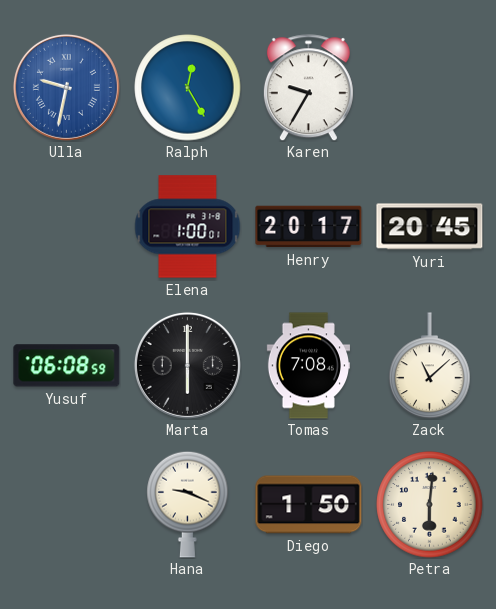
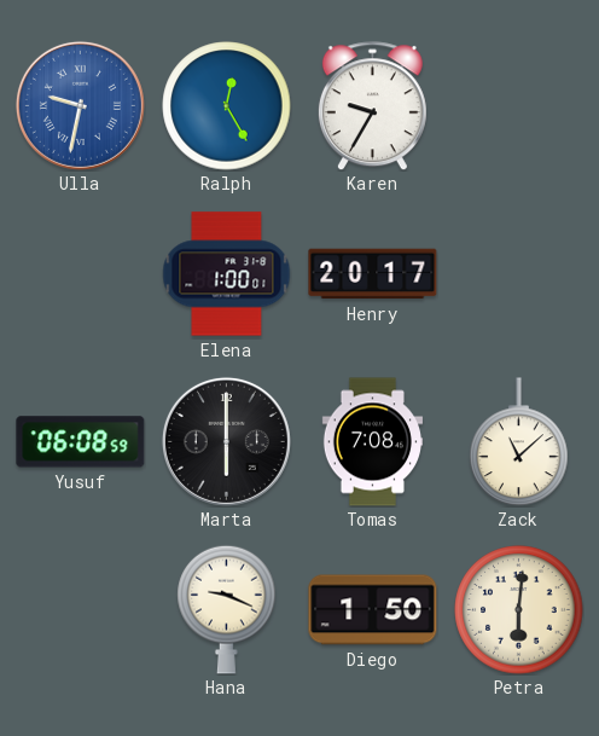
Yuri: 20:45 -> none
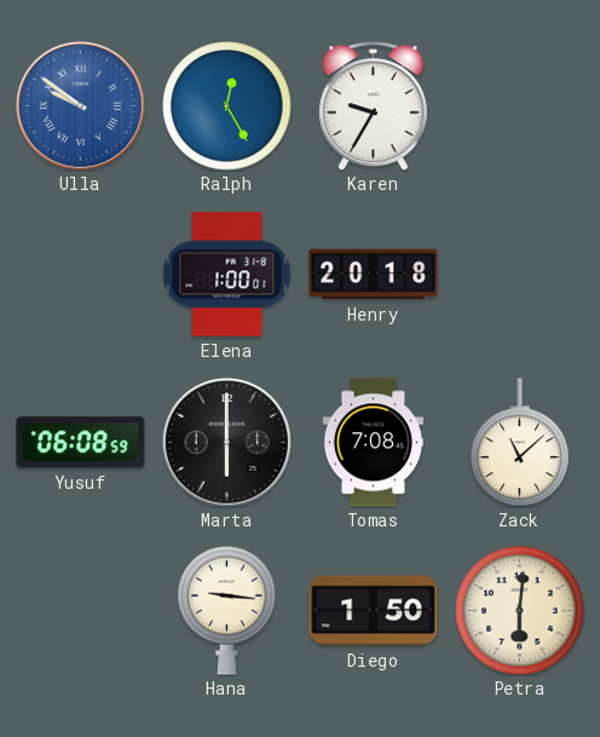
Ulla: 9:32 -> 9:51
Henry: 20:17 -> 20:18
Hana: 9:19 -> 9:16
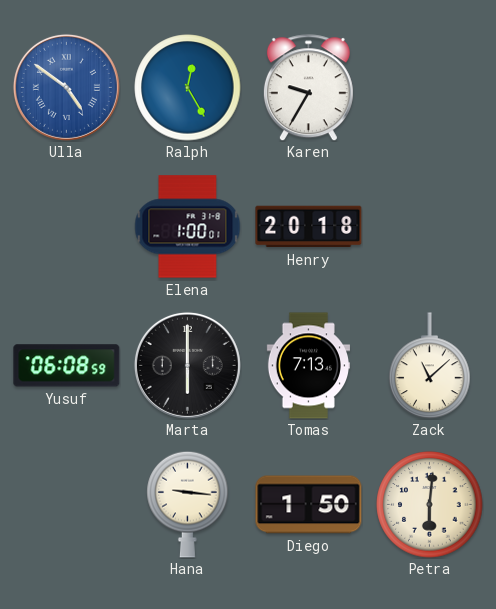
Ulla: 9:51 -> 4:51
Tomas: 7:08 -> 7:13
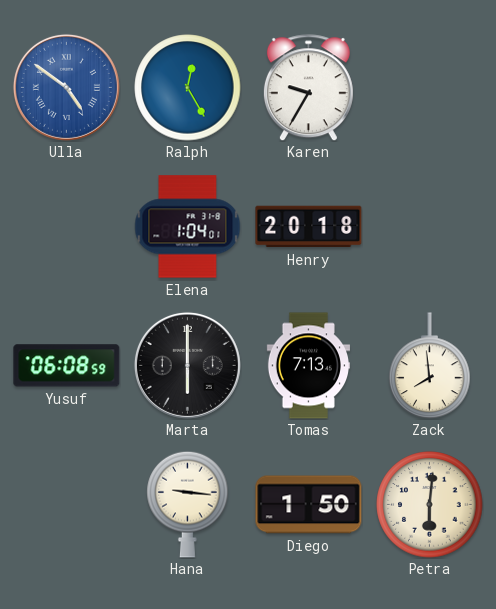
Elena: 1:00 -> 1:04
Zack: 11:08 -> 7:59
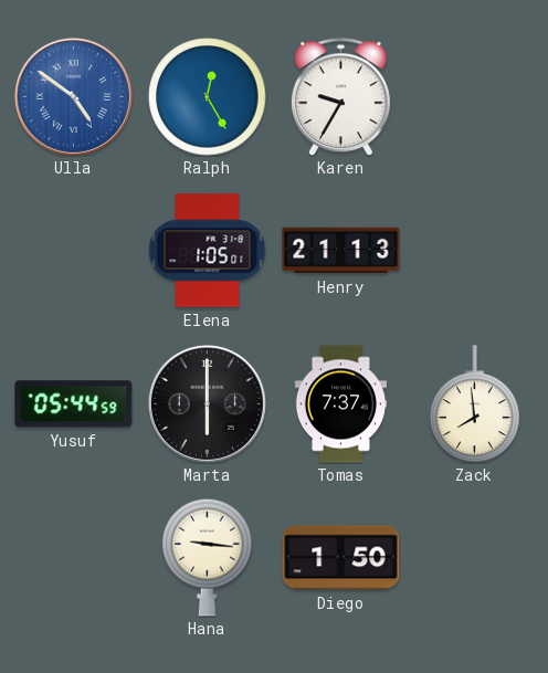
Elena: 1:04 -> 1:05
Henry: 20:18 -> 21:13
Yusuf: 06:08 -> 05:44
Tomas: 7:13 -> 7:37
Petra: 6:01 -> none
